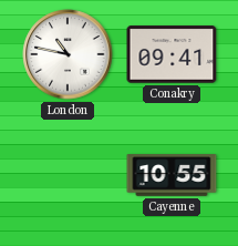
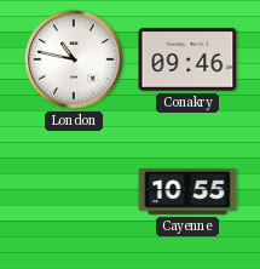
Conakry: 09:41 -> 09:46
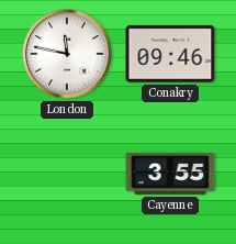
London: 10:47 -> 11:47
Cayenne: 10:55 -> 3:55
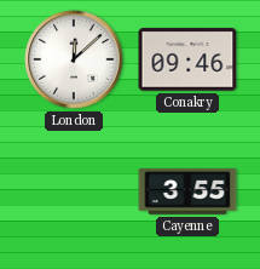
London: 11:47 -> 12:08
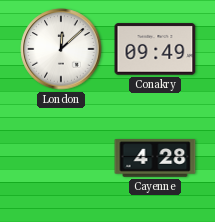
Conakry: 09:46 -> 09:49
Cayenne: 3:55 -> 4:28
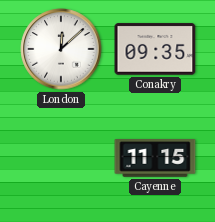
Conakry: 09:49 -> 09:35
Cayenne: 4:28 -> 11:15
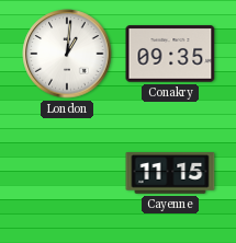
London: 12:08 -> 1:01
